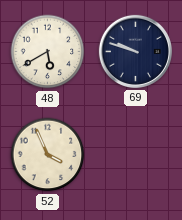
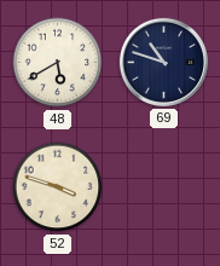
69: 9:48 -> 10:48
52: 3:56 -> 3:48
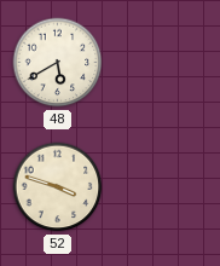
69: 10:48 -> none
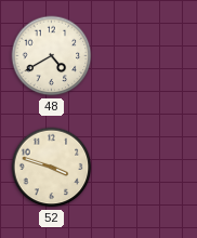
48: 5:40 -> 4:40
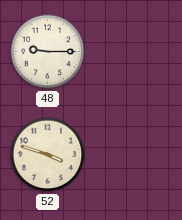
48: 4:40 -> 9:15
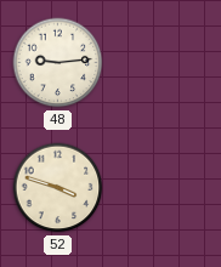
48: 9:15 -> 9:14
